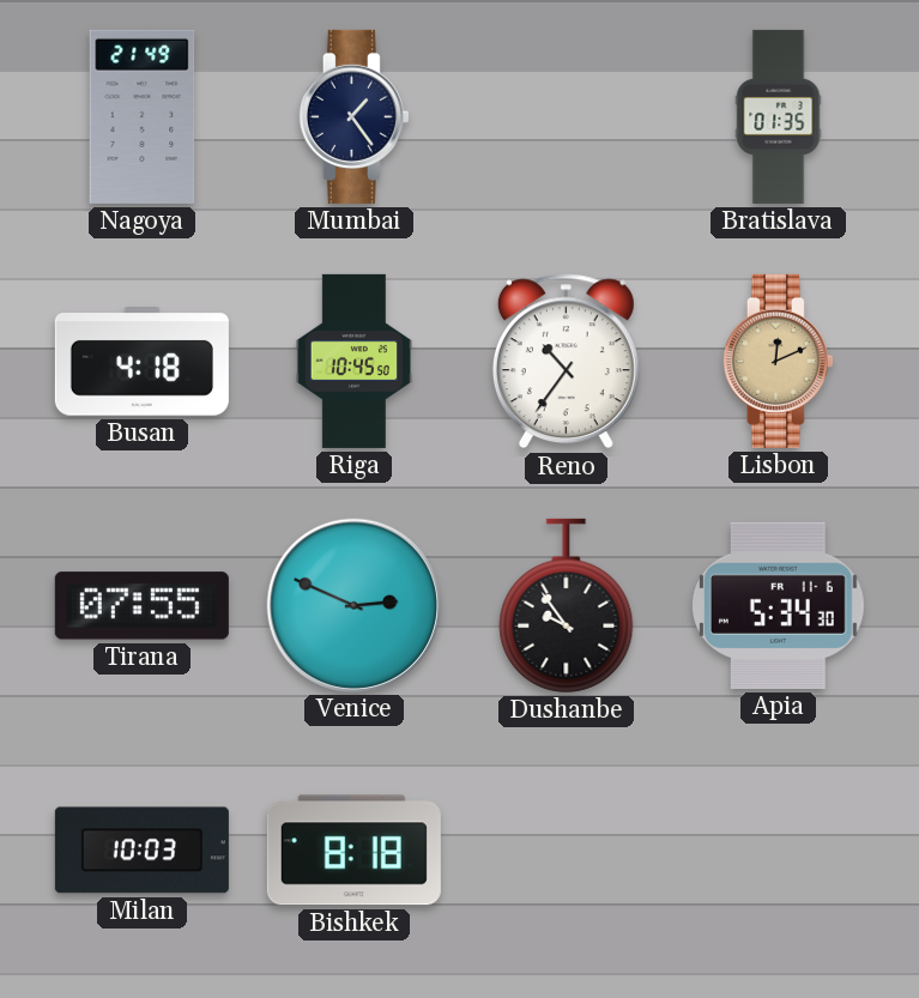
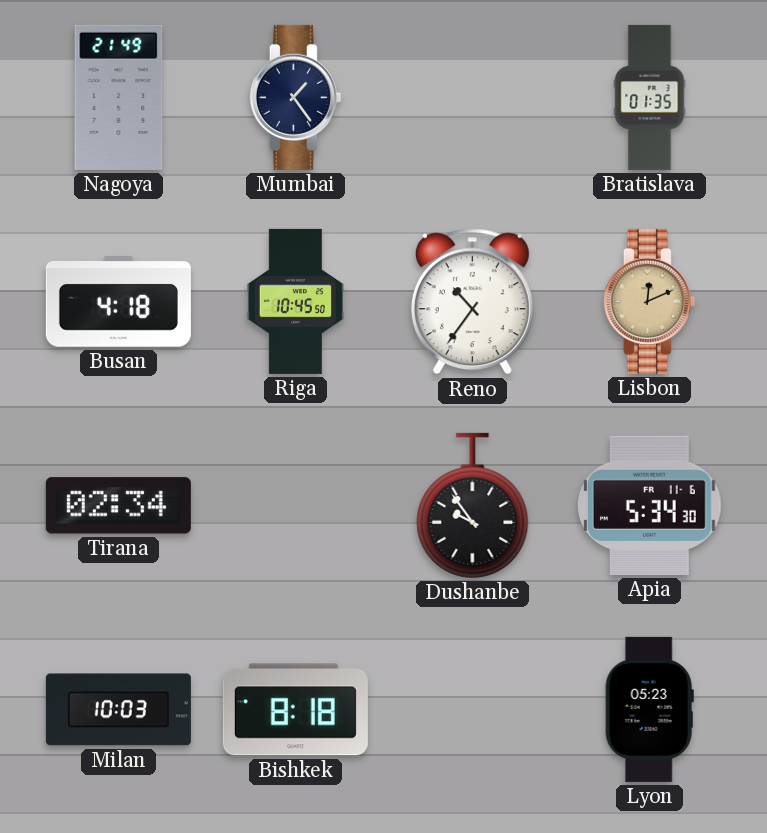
Tirana: 07:55 -> 02:34
Venice: 2:49 -> none
Lyon: none -> 05:23
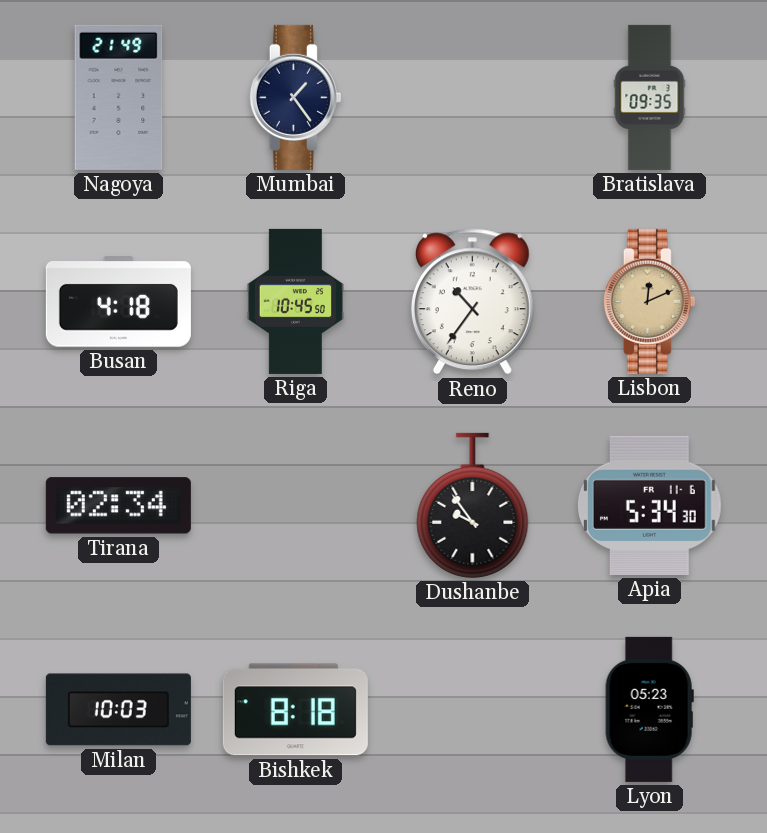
Bratislava: 01:35 -> 09:35
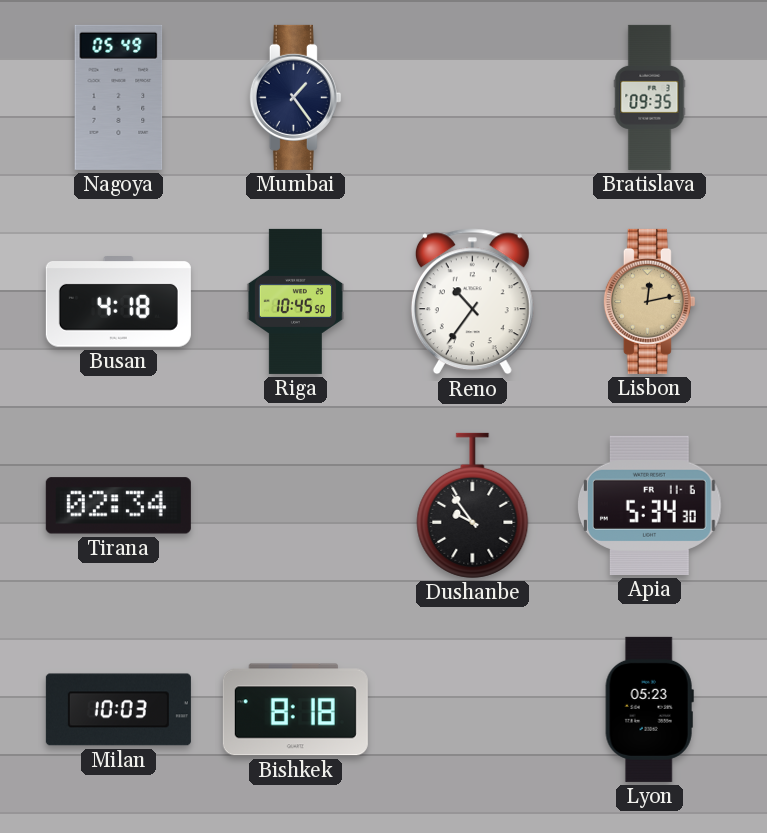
Nagoya: 21:49 -> 05:49
Lisbon: 12:11 -> 12:13
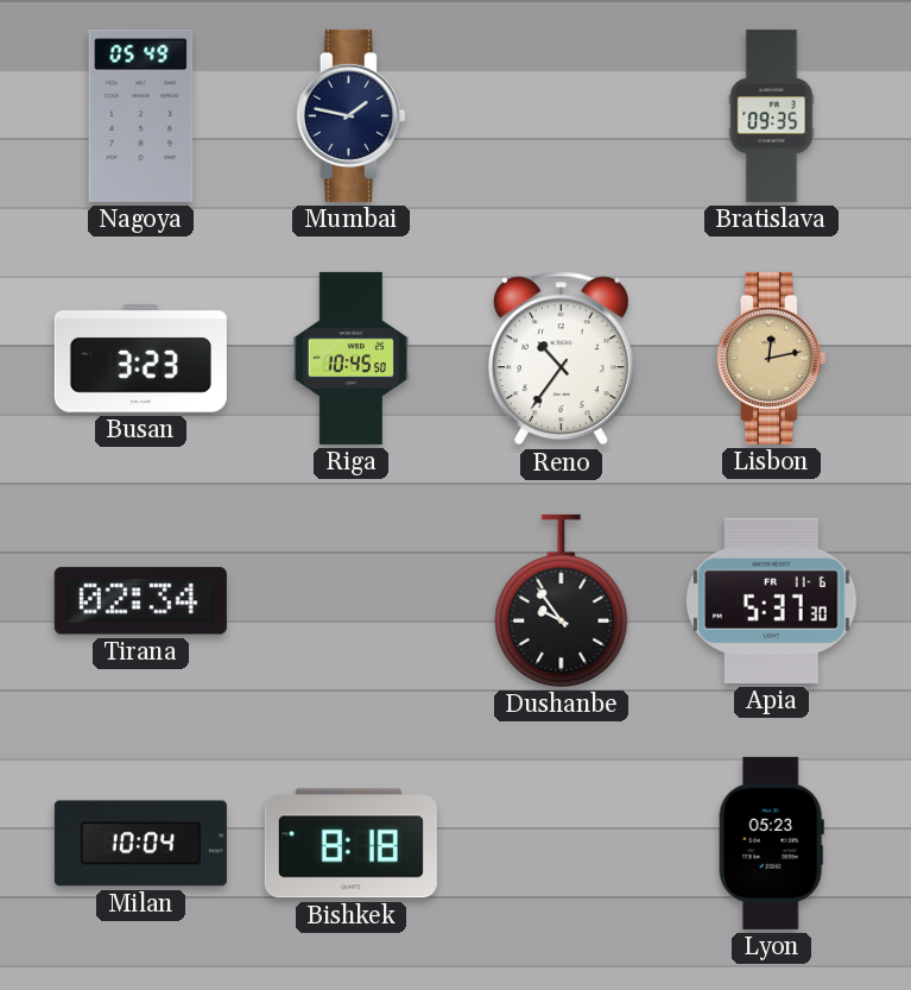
Mumbai: 1:24 -> 1:47
Busan: 4:18 -> 3:23
Apia: 5:34 -> 5:37
Milan: 10:03 -> 10:04
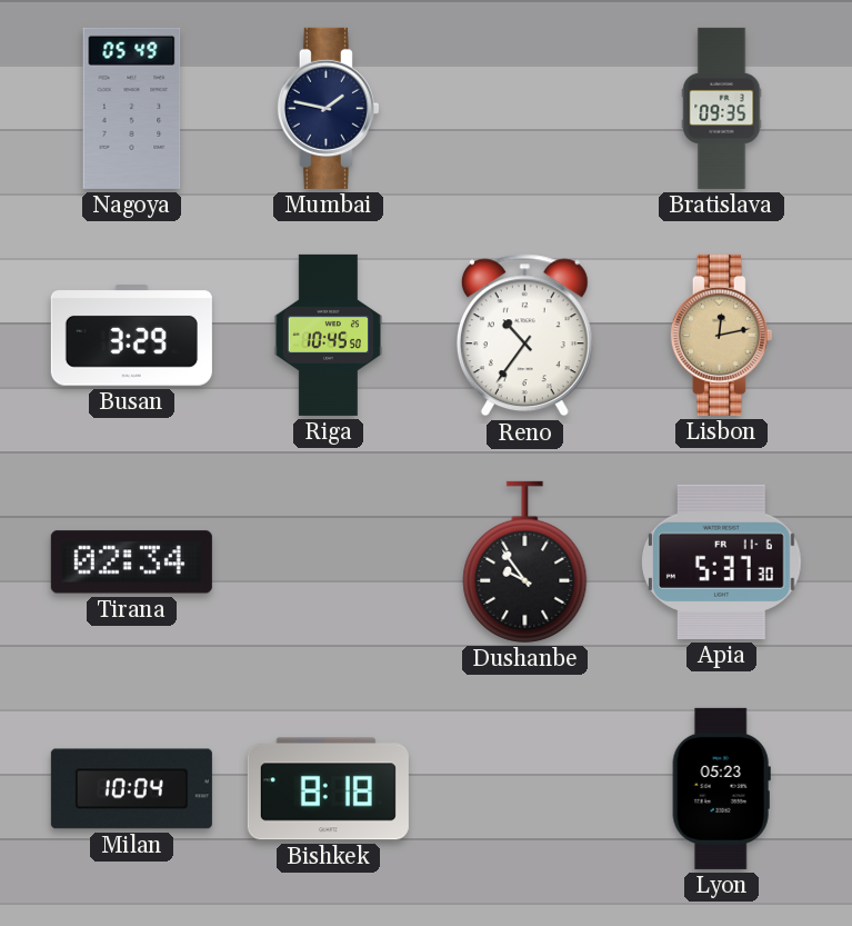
Busan: 3:23 -> 3:29
